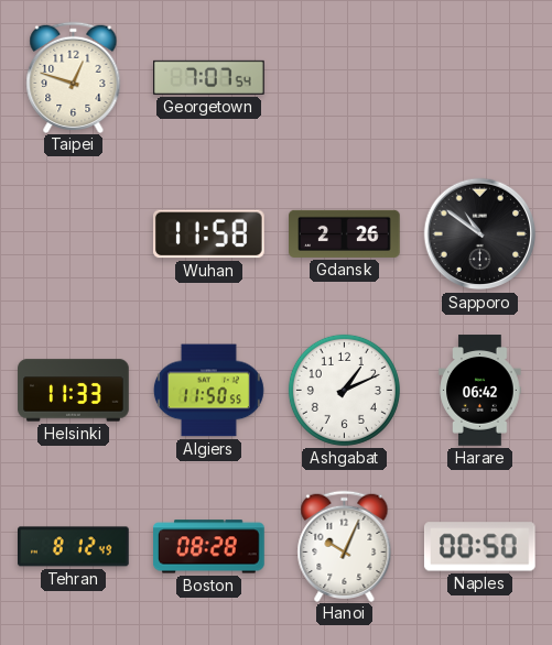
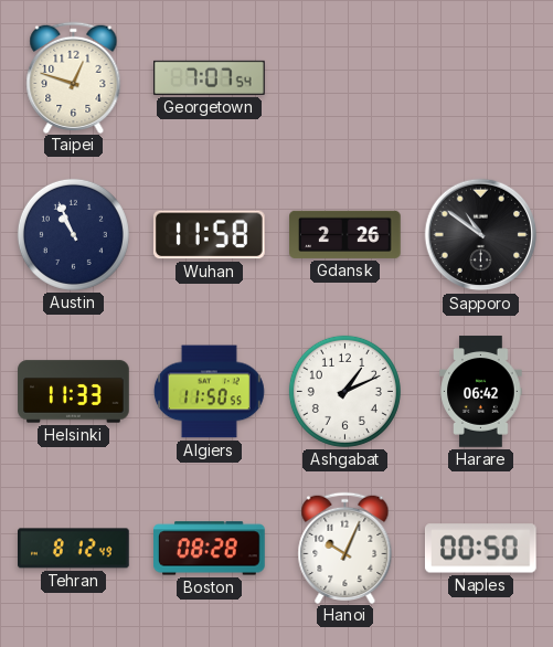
Austin: none -> 10:56
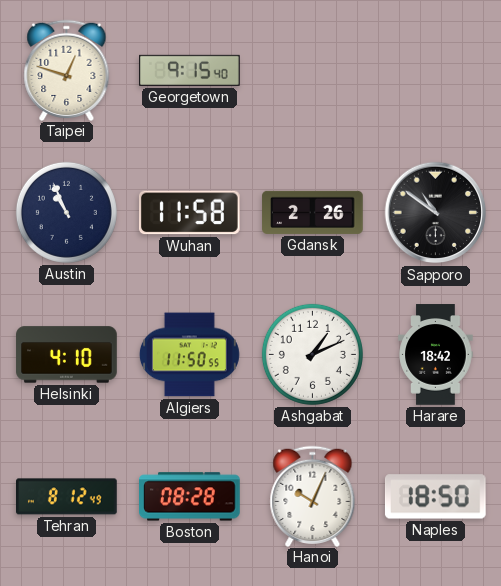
Georgetown: 7:07 -> 9:15
Helsinki: 11:33 -> 4:10
Harare: 06:42 -> 18:42
Naples: 00:50 -> 18:50
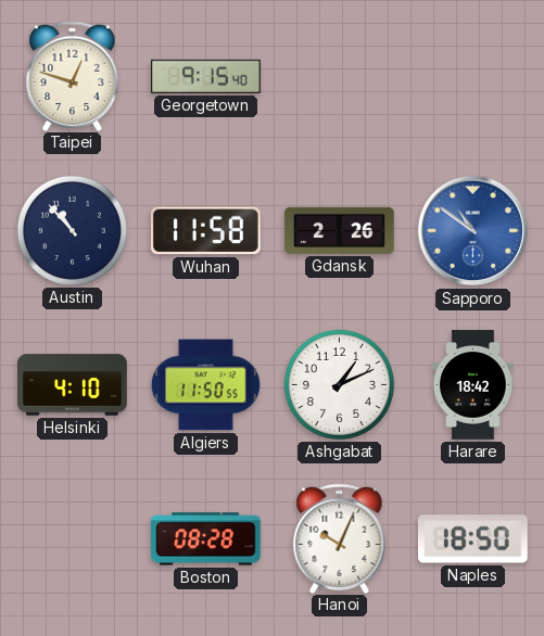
Austin: 10:56 -> 10:53
Sapporo dial: black -> blue
Tehran: 8:12 -> none
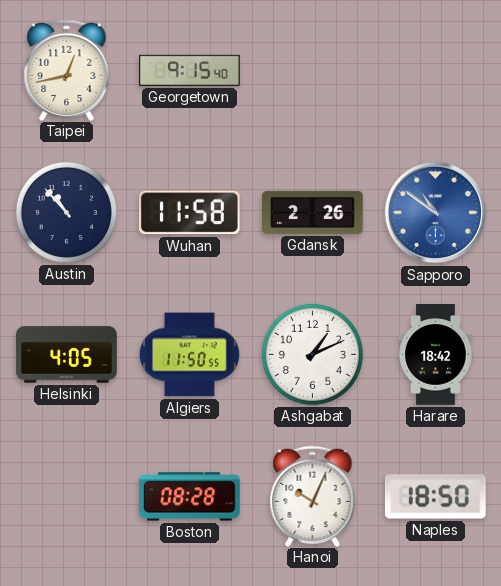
Taipei: 12:48 -> 12:43
Helsinki: 4:10 -> 4:05
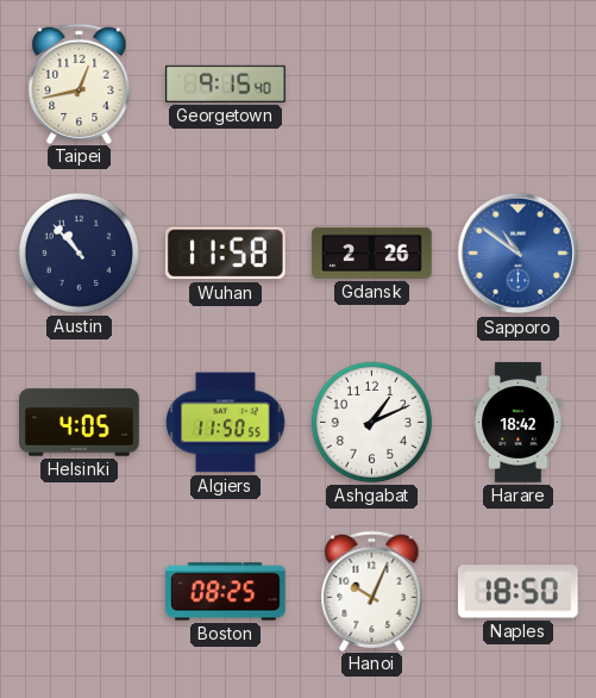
Boston: 08:28 -> 08:25
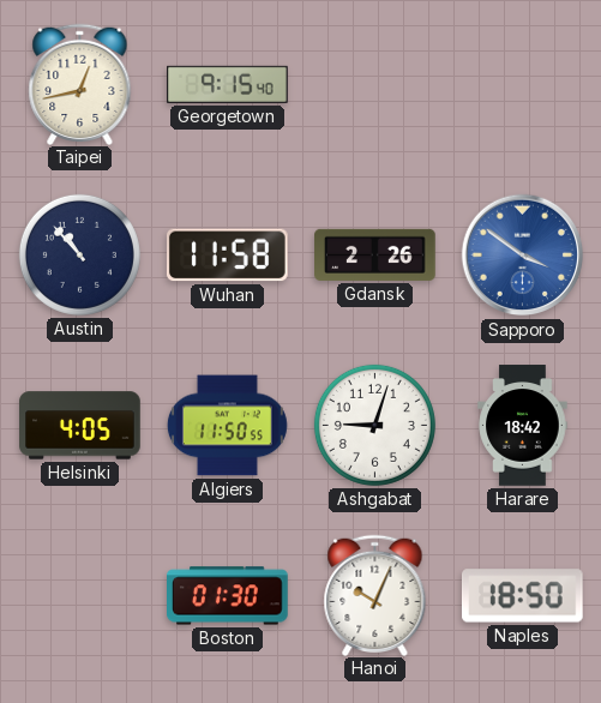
Sapporo: 10:51 -> 3:51
Ashgabat: 1:11 -> 9:03
Boston: 08:25 -> 01:30
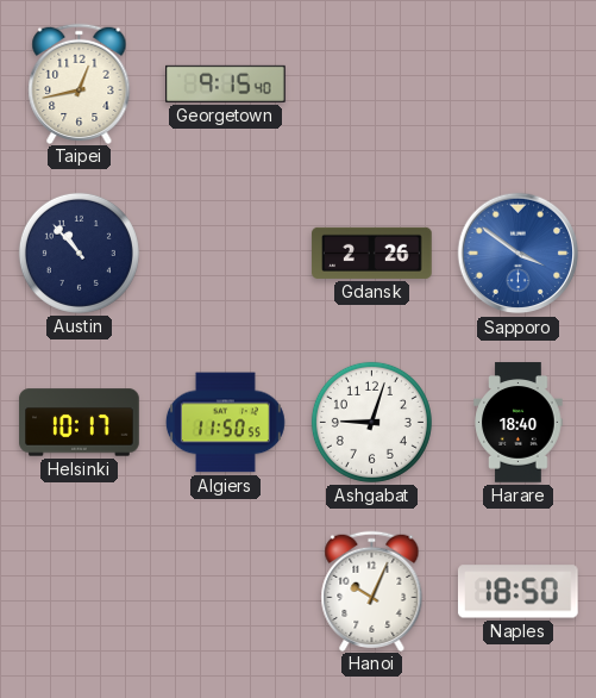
Wuhan: 11:58 -> none
Helsinki: 4:05 -> 10:17
Harare: 18:42 -> 18:40
Boston: 01:30 -> none
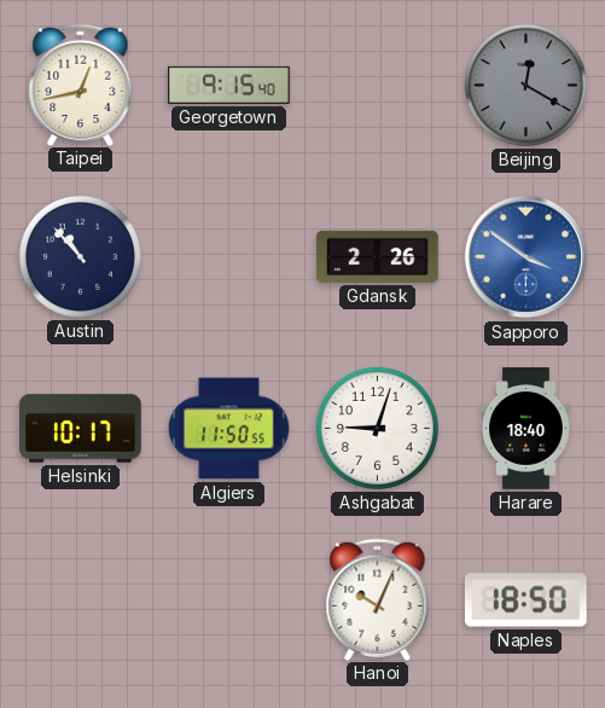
Beijing: none -> 12:20
